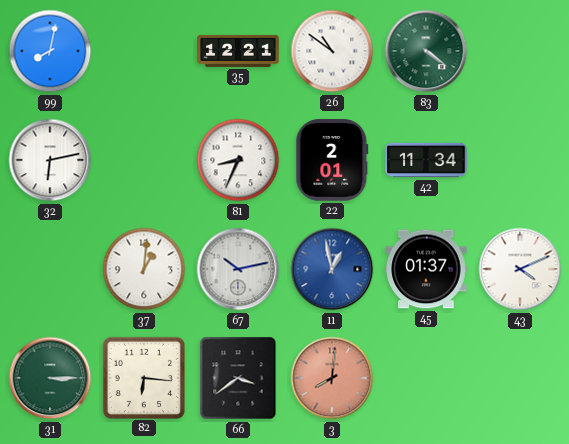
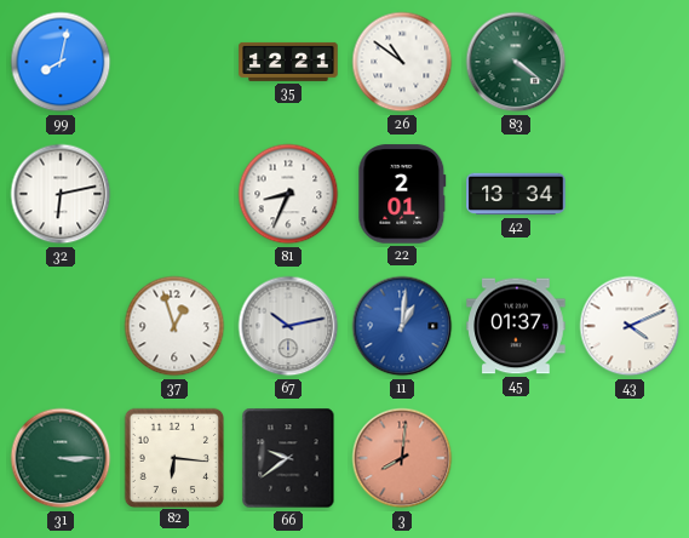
42: 11:34 -> 13:34
37: 1:01 -> 12:57
11: 12:58 -> 1:01
66: 3:39 -> 9:39
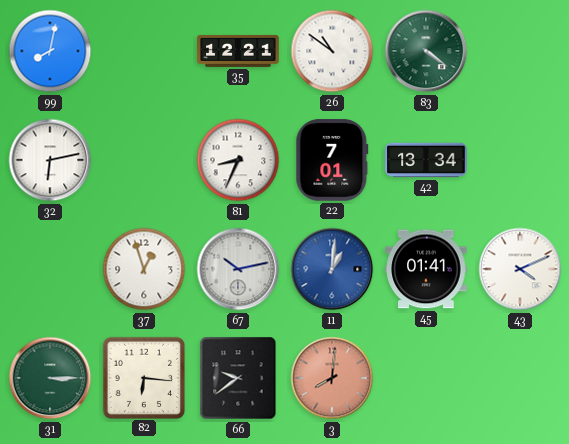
22: 2:01 -> 7:01
45: 01:37 -> 01:41
